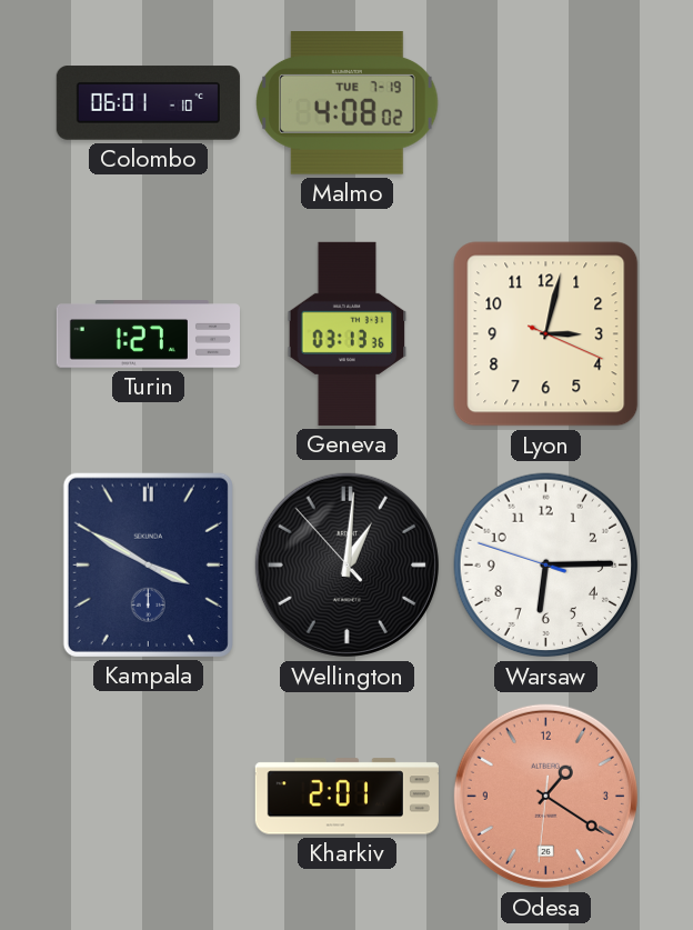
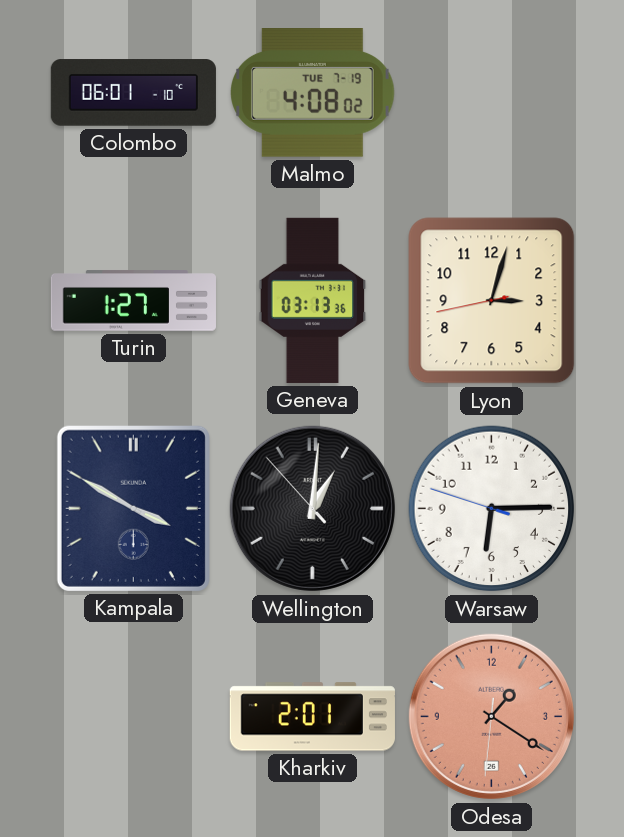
Lyon: 3:02:19 -> 3:02:43
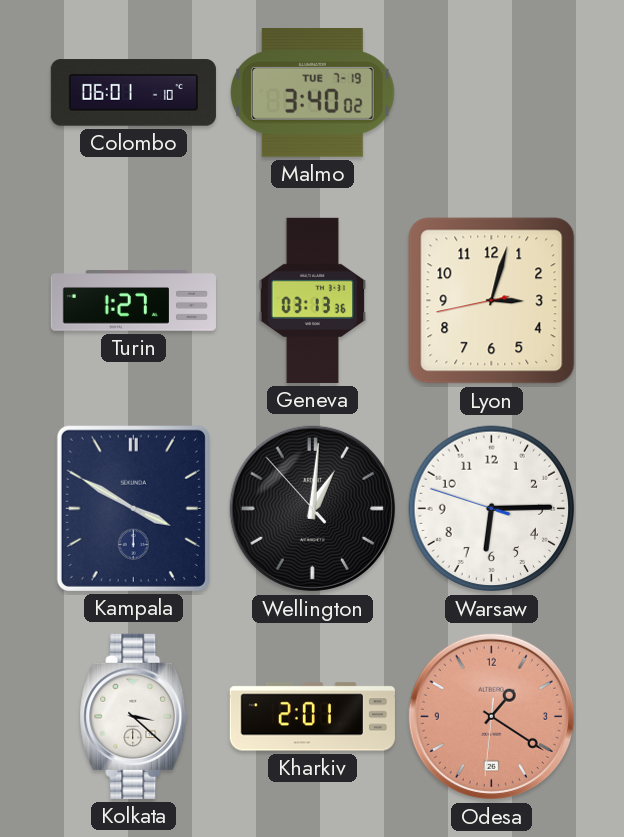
Malmo: 4:08 -> 3:40
Kolkata: none -> 3:22
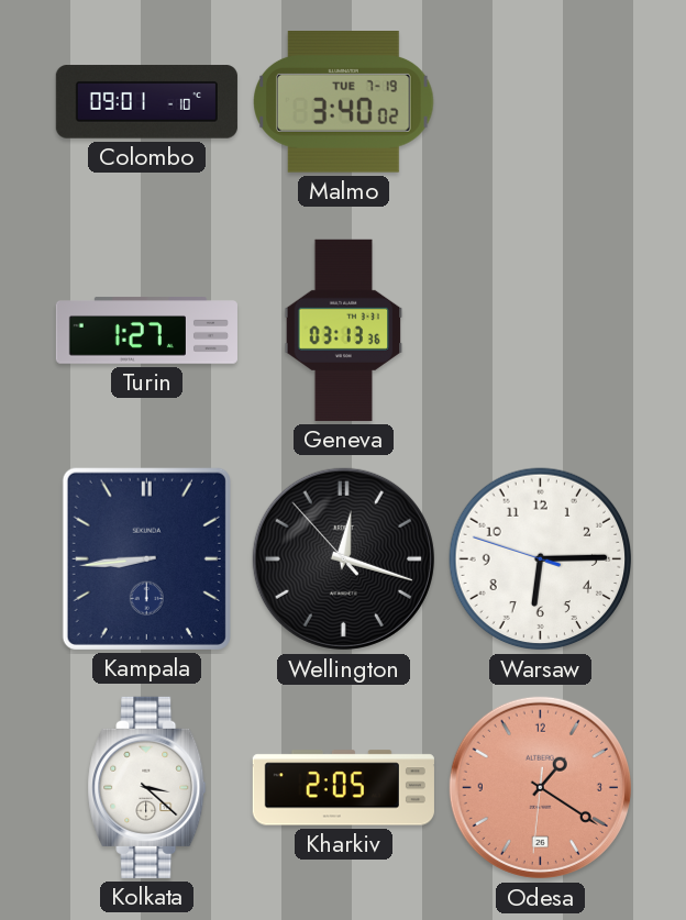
Colombo: 06:01 -> 09:01
Lyon: 3:02 -> none
Kampala: 3:50 -> 8:44
Wellington: 1:00 -> 12:17
Kharkiv: 2:01 -> 2:05
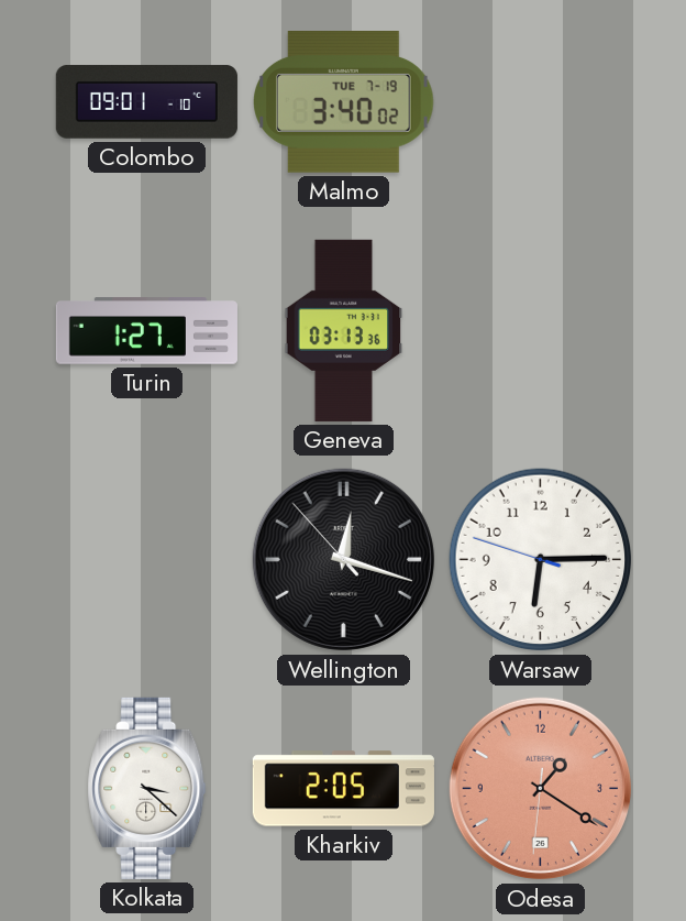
Kampala: 8:44 -> none
